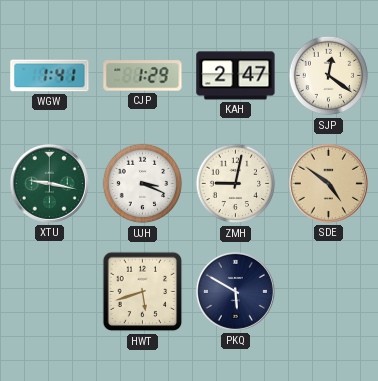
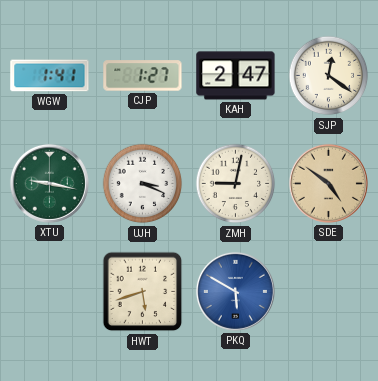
CJP: 1:29 -> 1:27
PKQ dial: navy -> blue
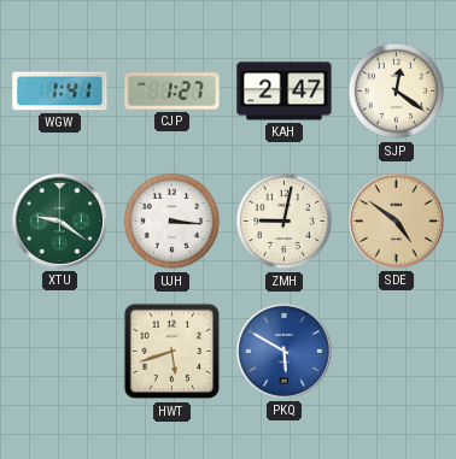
XTU: 9:17 -> 9:21
UJH: 3:19 -> 3:16
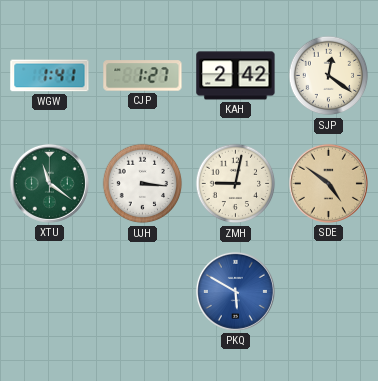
KAH: 2:47 -> 2:42
XTU: 9:21 -> 11:21
HWT: 5:42 -> none
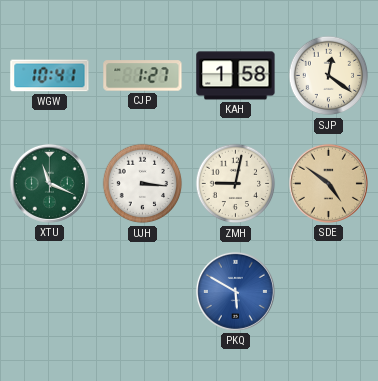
WGW: 1:41 -> 10:41
KAH: 2:42 -> 1:58
XTU: 11:21 -> 11:19
